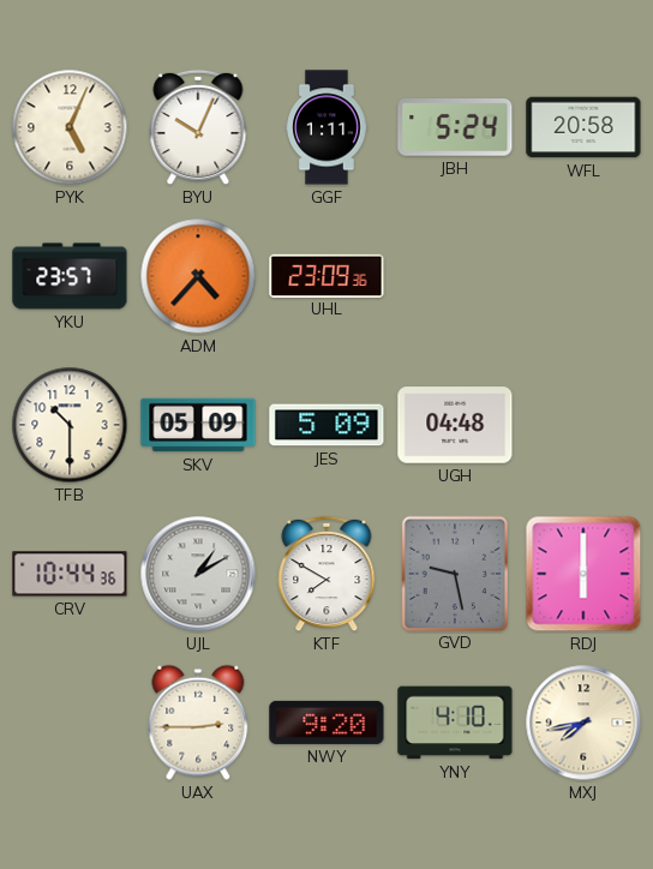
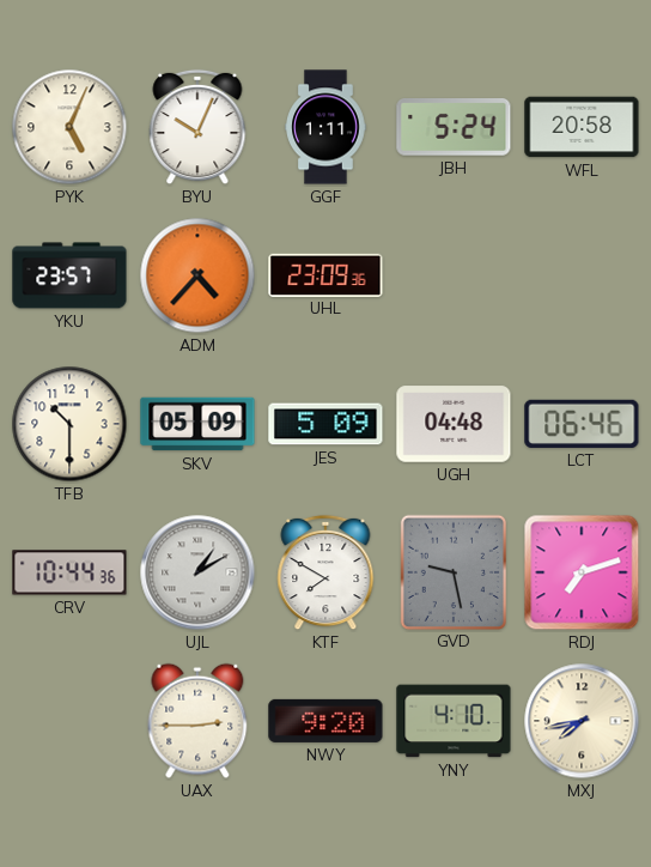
LCT: none -> 06:46
RDJ: 6:00 -> 7:12
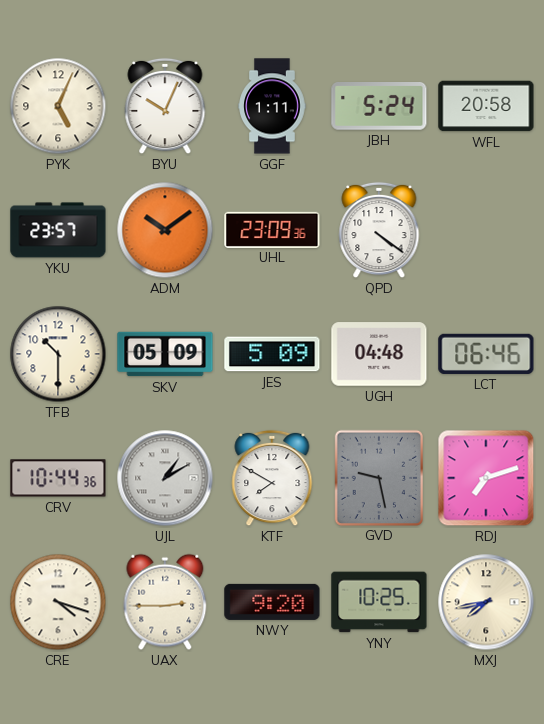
ADM: 4:37 -> 10:09
QPD: none -> 4:21
CRE: none -> 4:18
YNY: 4:10 -> 10:25
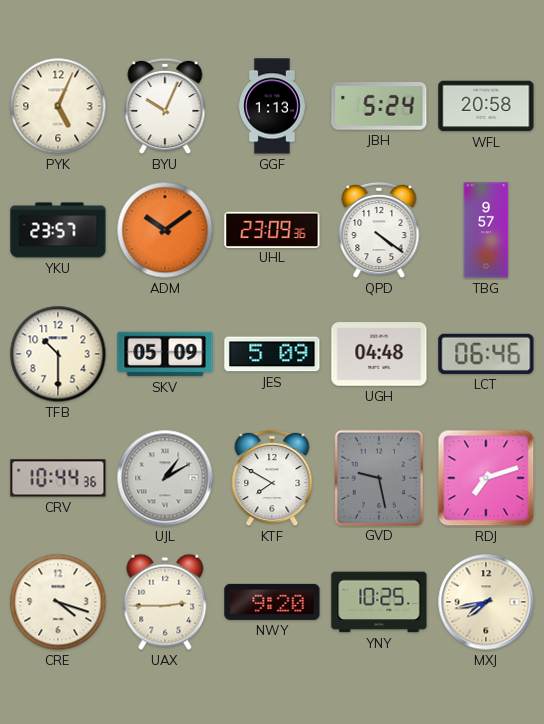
GGF: 1:11 -> 1:13
TBG: none -> 9:57
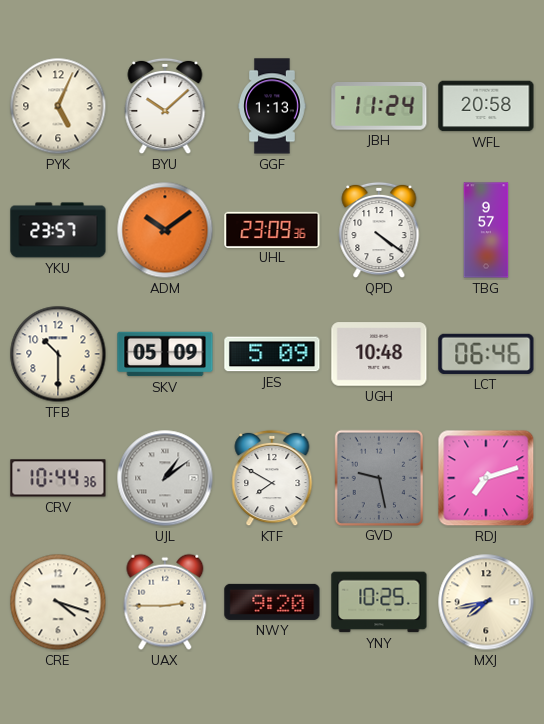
BYU: 10:04 -> 10:08
JBH: 5:24 -> 11:24
UGH: 04:48 -> 10:48
UJL: 1:10 -> 1:09
